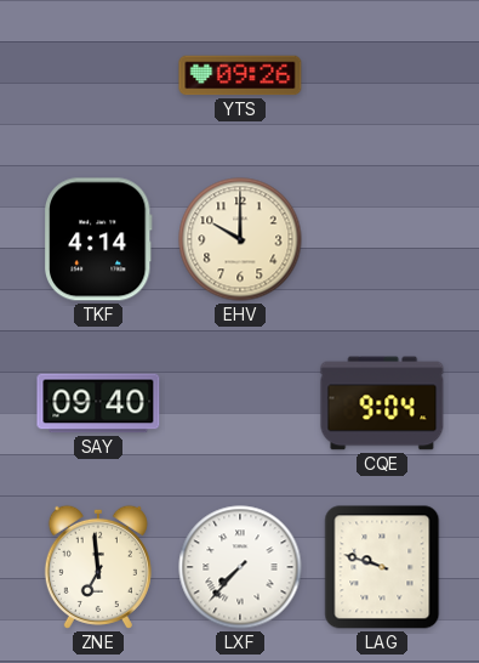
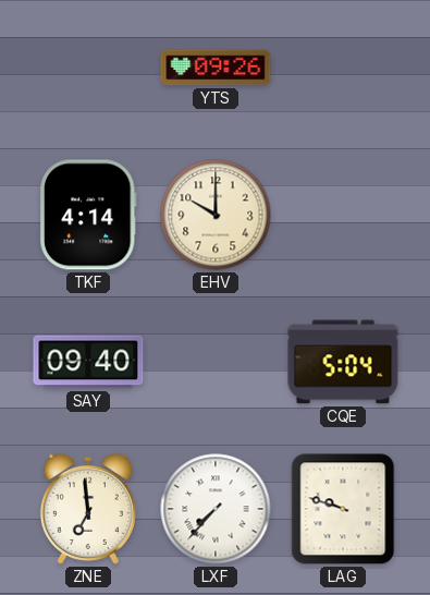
CQE: 9:04 -> 5:04
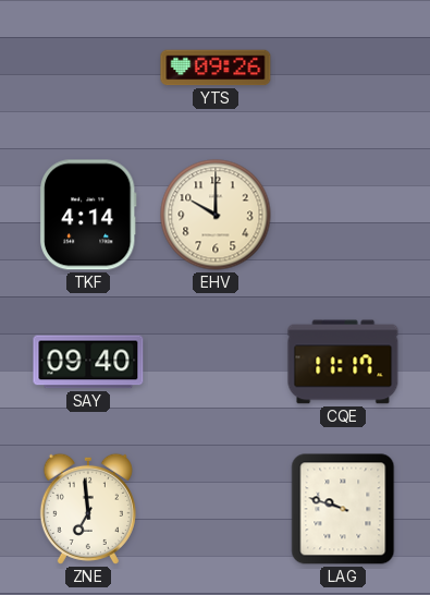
CQE: 5:04 -> 11:17
LXF: 7:37 -> none
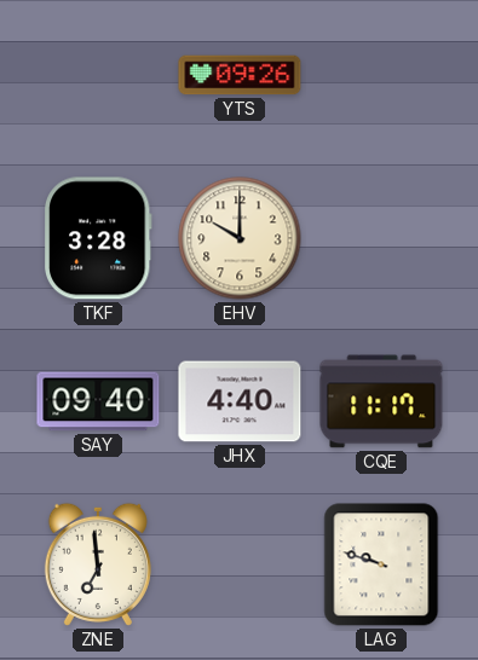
TKF: 4:14 -> 3:28
JHX: none -> 4:40
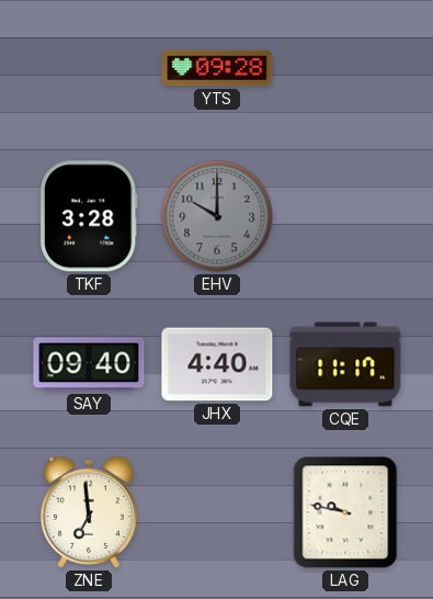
YTS: 09:26 -> 09:28
EHV dial: cream -> grey
LAG: 9:48 -> 9:47
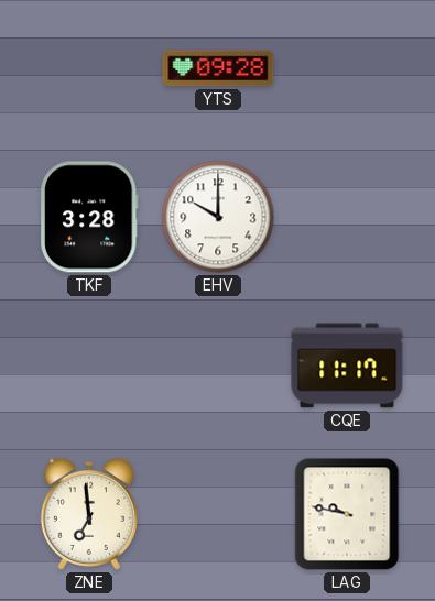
EHV dial: grey -> white
SAY: 09:40 -> none
JHX: 4:40 -> none
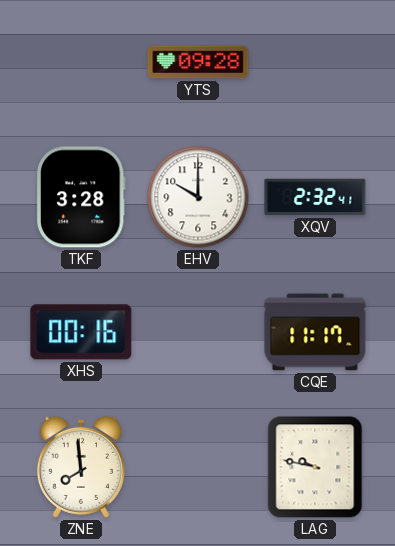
XQV: none -> 2:32
XHS: none -> 00:16
ZNE: 6:59 -> 7:59
